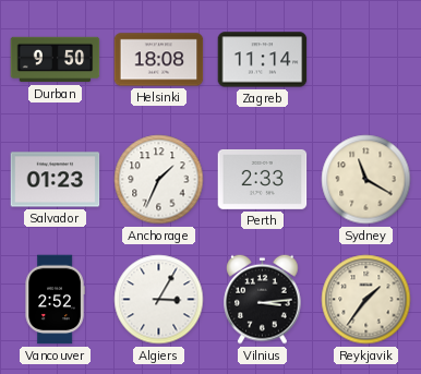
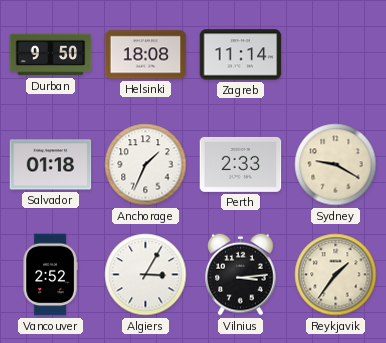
Salvador: 01:23 -> 01:18
Sydney: 11:20 -> 9:20
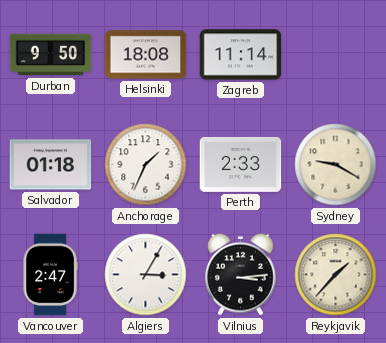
Vancouver: 2:52 -> 2:47
Reykjavik: 1:36 -> 1:37
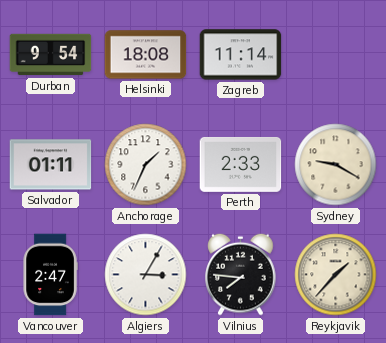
Durban: 9:50 -> 9:54
Salvador: 01:18 -> 01:11
Vilnius: 3:14 -> 7:46
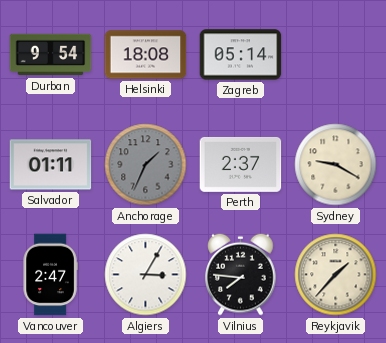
Zagreb: 11:14 -> 05:14
Anchorage dial: white -> grey
Perth: 2:33 -> 2:37
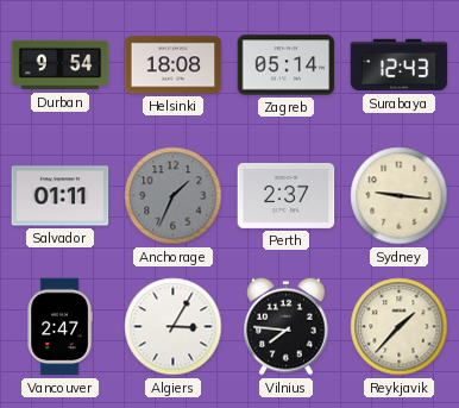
Surabaya: none -> 12:43
Sydney: 9:20 -> 9:16
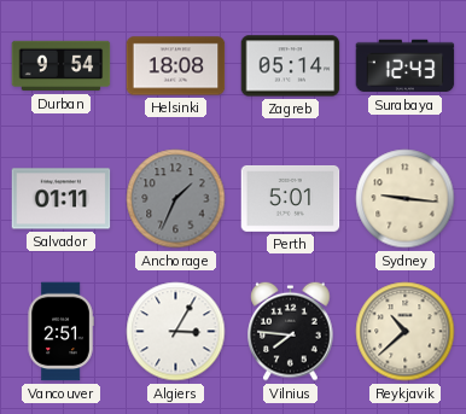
Perth: 2:37 -> 5:01
Vancouver: 2:47 -> 2:51
Reykjavik: 1:37 -> 10:38
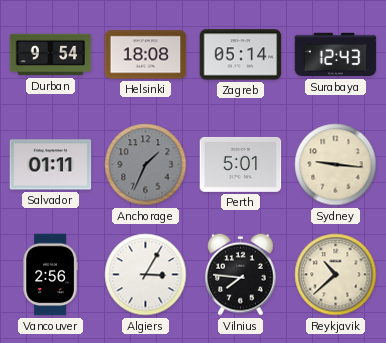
Vancouver: 2:51 -> 2:56
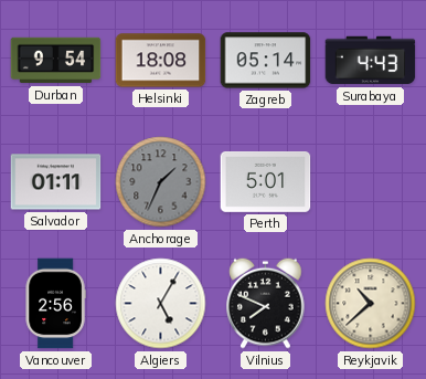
Surabaya: 12:43 -> 4:43
Sydney: 9:16 -> none
Algiers: 3:05 -> 5:05
Vilnius: 7:46 -> 7:49
